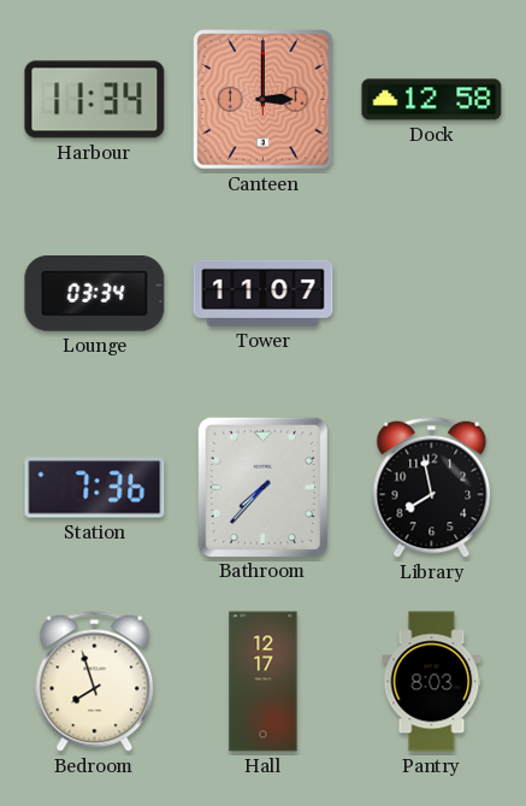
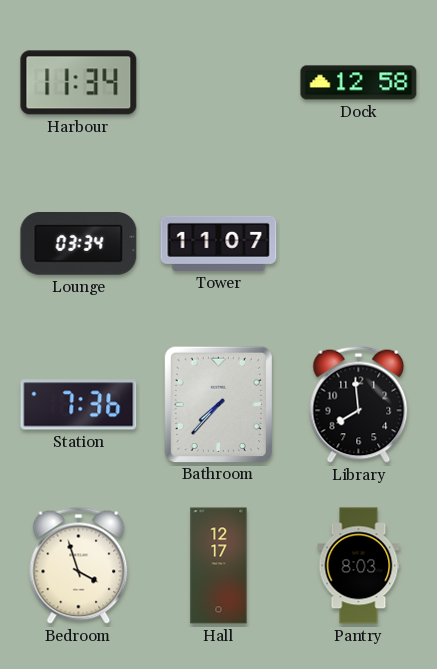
Canteen: 3:00 -> none
Library: 7:58 -> 7:59
Bedroom: 7:57 -> 3:57
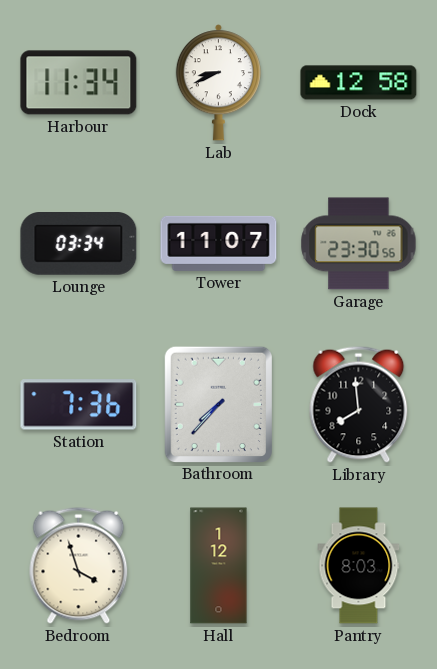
Lab: none -> 8:41
Garage: none -> 23:30
Hall: 12:17 -> 1:12
